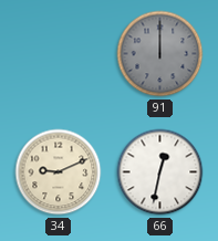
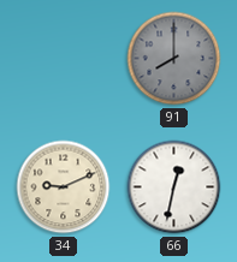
91: 12:00 -> 8:00
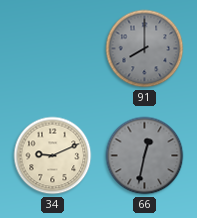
66 dial: white -> grey
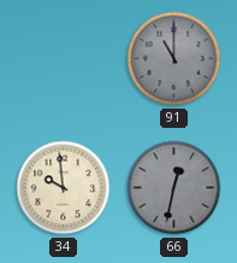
91: 8:00 -> 11:00
34: 9:11 -> 9:59
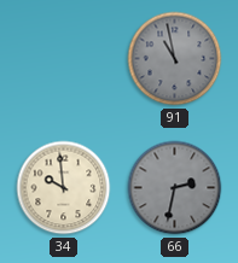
91: 11:00 -> 10:58
66: 12:32 -> 2:32
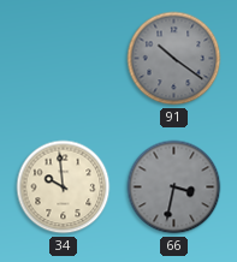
91: 10:58 -> 10:21
66: 2:32 -> 3:32
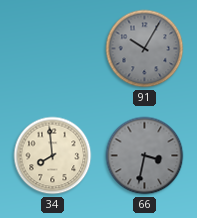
91: 10:21 -> 10:05
34: 9:59 -> 7:59
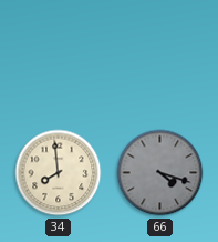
91: 10:05 -> none
66: 3:32 -> 4:18
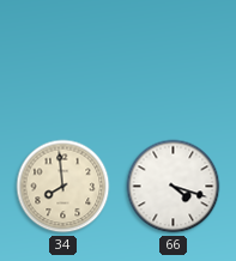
66 dial: grey -> white
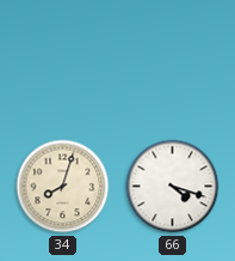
34: 7:59 -> 8:03
